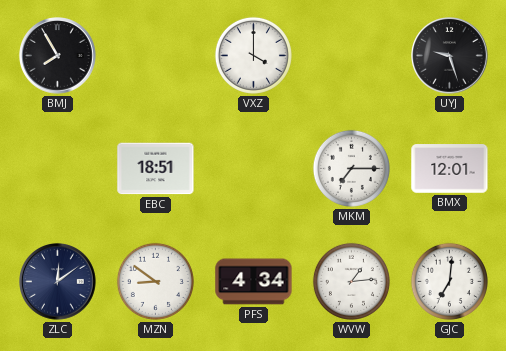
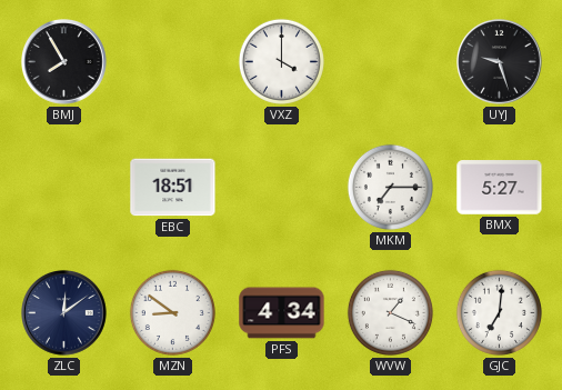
BMX: 12:01 -> 5:27
WVW: 1:14 -> 1:19
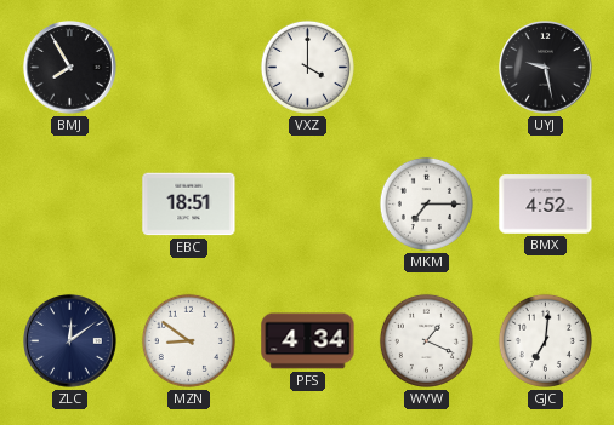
UYJ: 9:27 -> 9:28
BMX: 5:27 -> 4:52
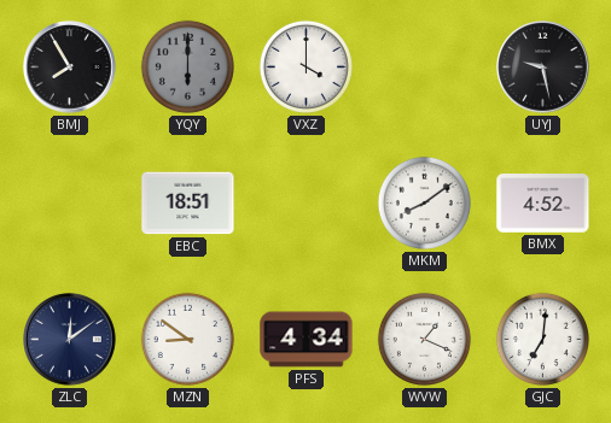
YQY: none -> 6:00
MKM: 7:15 -> 8:09
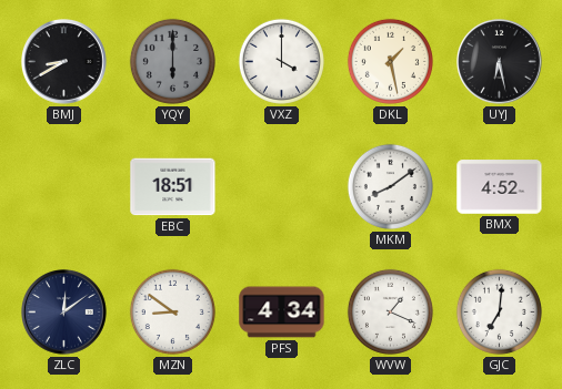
BMJ: 7:55 -> 8:40
DKL: none -> 1:28
UYJ: 9:28 -> 6:28
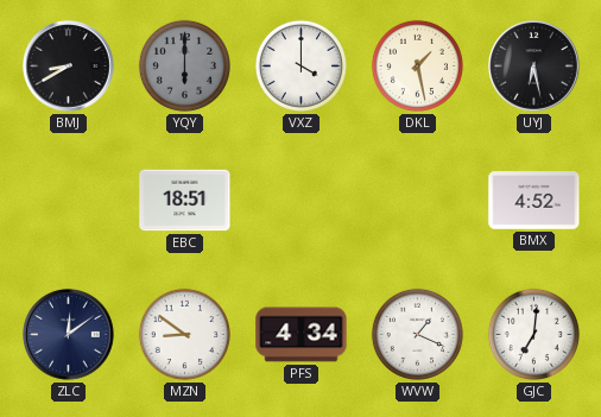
MKM: 8:09 -> none
